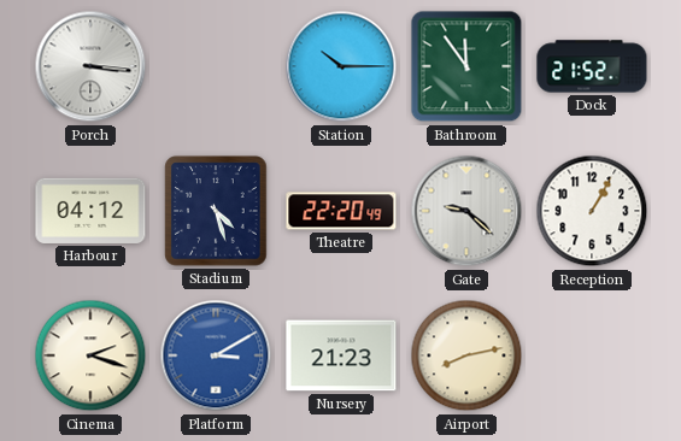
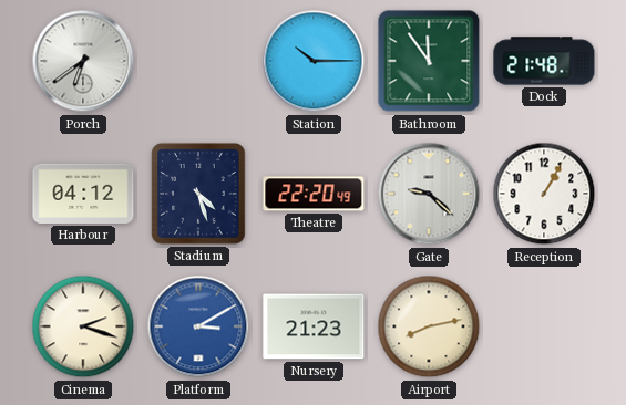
Porch: 3:16 -> 6:39
Dock: 21:52 -> 21:48
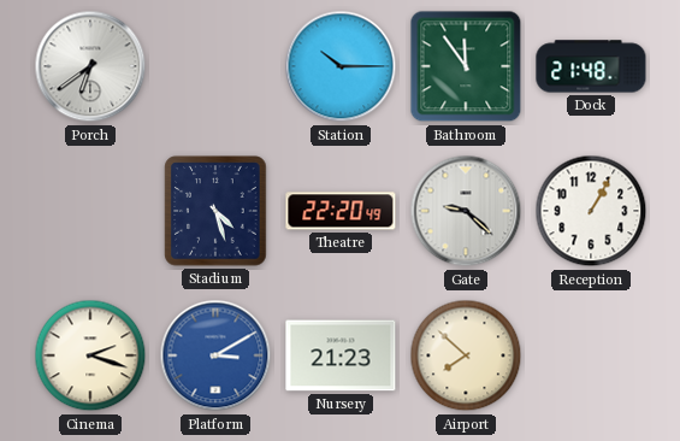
Harbour: 04:12 -> none
Airport: 8:13 -> 7:52
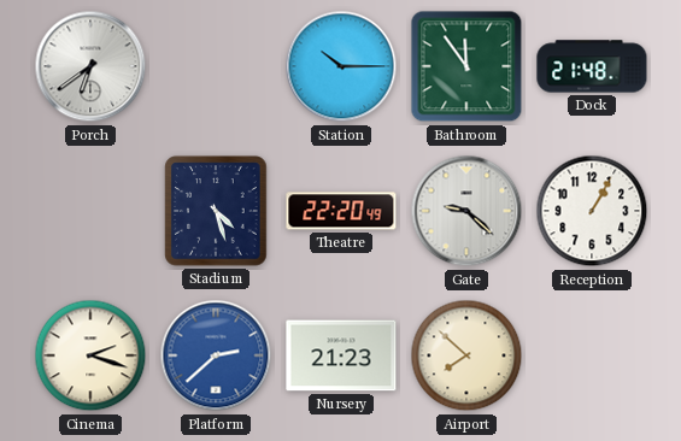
Platform: 3:10 -> 2:38
